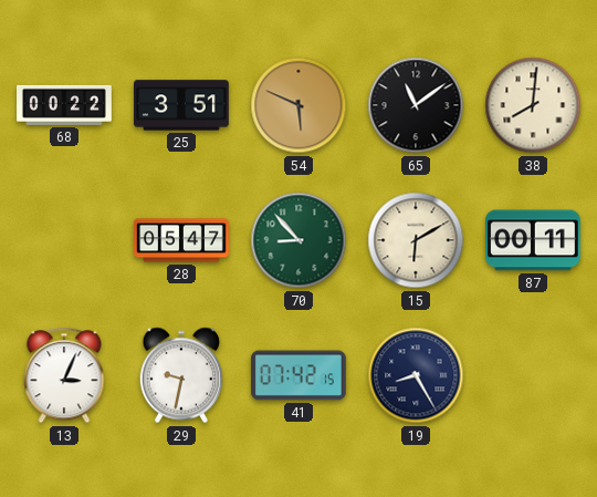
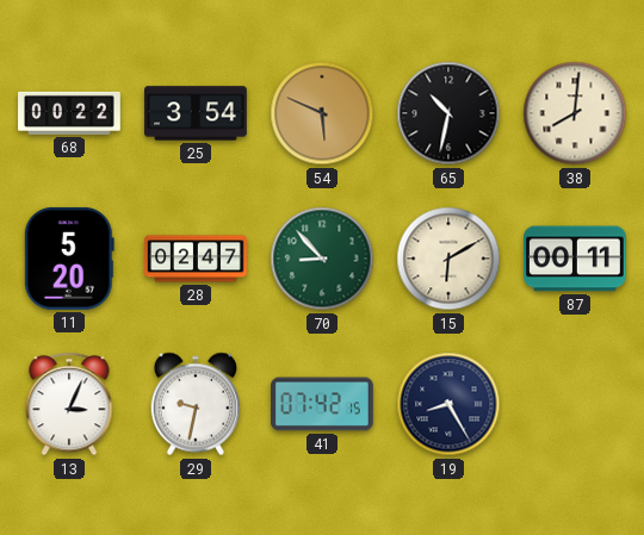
25: 3:51 -> 3:54
65: 11:09 -> 10:32
11: none -> 5:20
28: 05:47 -> 02:47
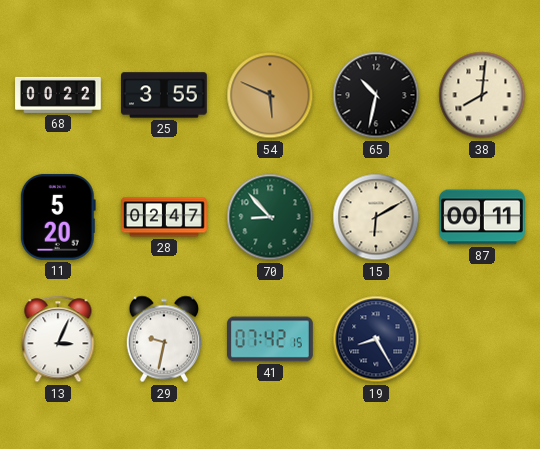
25: 3:54 -> 3:55
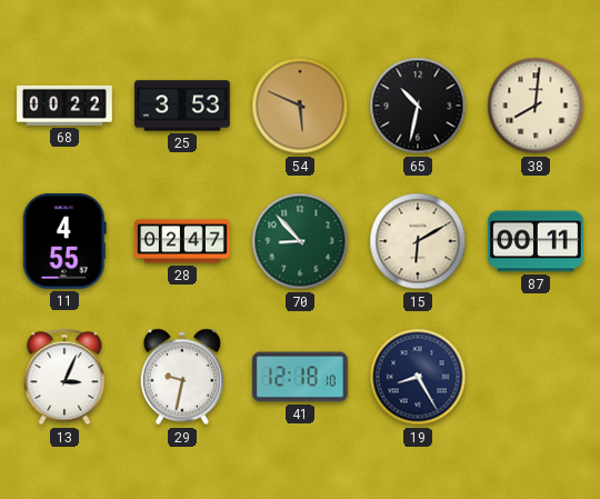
25: 3:55 -> 3:53
11: 5:20 -> 4:55
41: 07:42 -> 12:18
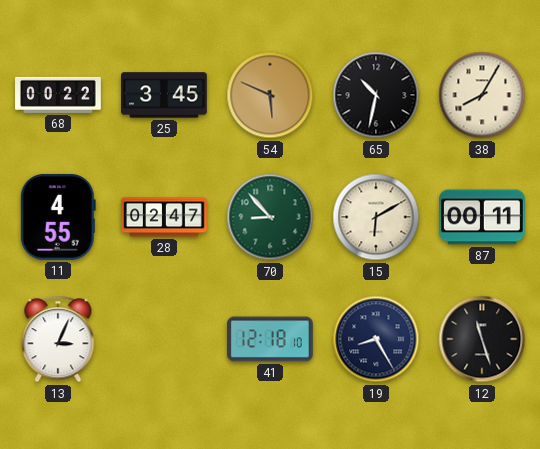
25: 3:53 -> 3:45
38: 8:01 -> 8:05
29: 9:32 -> none
12: none -> 11:27
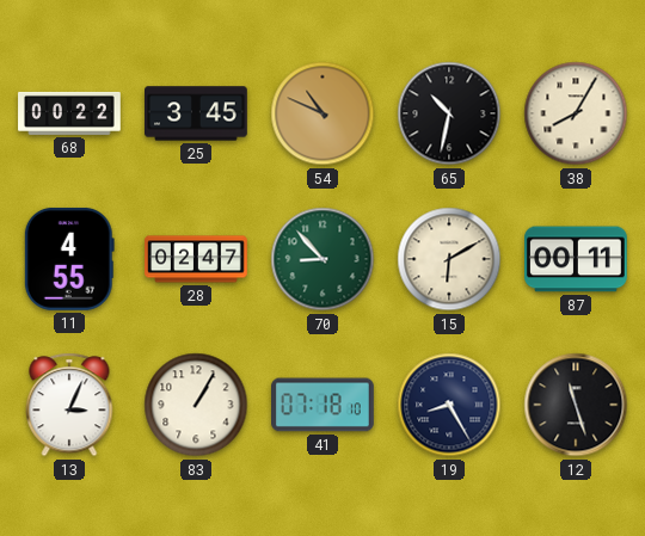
54: 5:49 -> 10:49
83: none -> 1:05
41: 12:18 -> 07:18
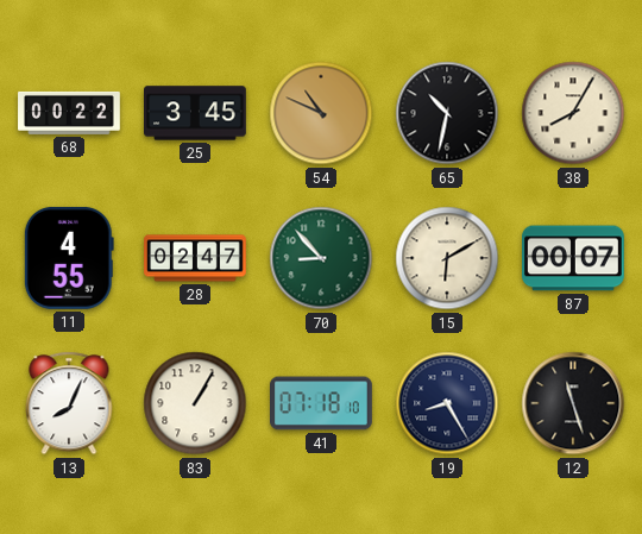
87: 00:11 -> 00:07
13: 3:04 -> 8:04
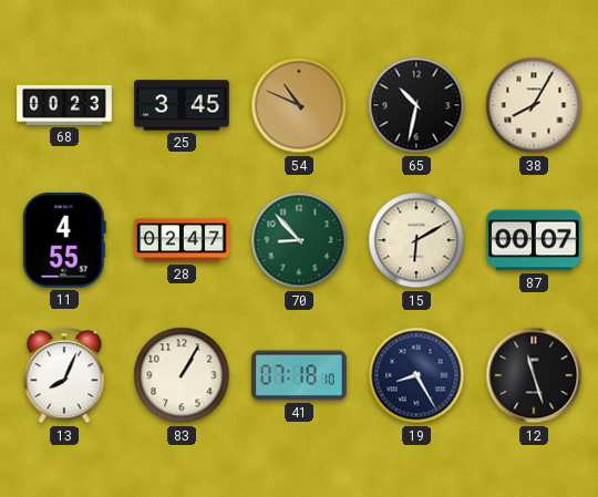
68: 00:22 -> 00:23
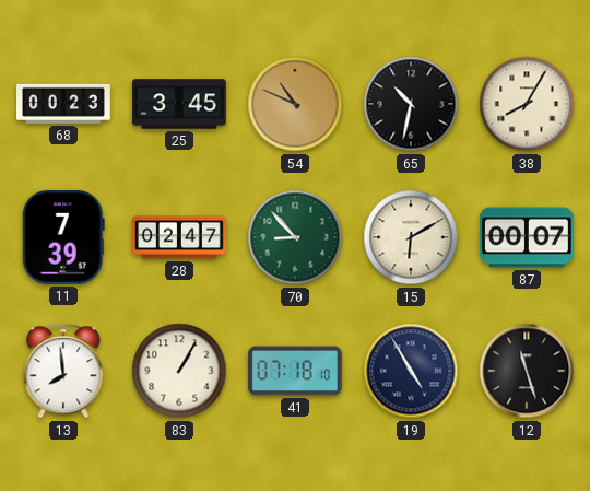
11: 4:55 -> 7:39
13: 8:04 -> 7:59
19: 8:25 -> 4:55
